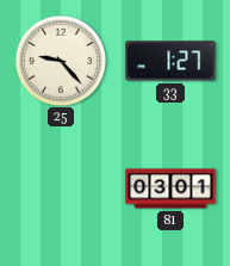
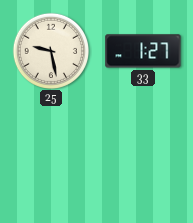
25: 9:23 -> 9:28
81: 03:01 -> none
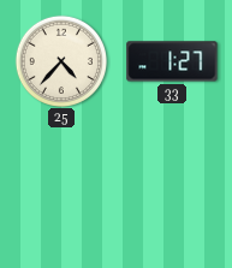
25: 9:28 -> 4:37
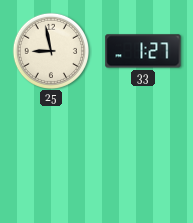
25: 4:37 -> 8:58
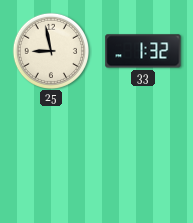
33: 1:27 -> 1:32
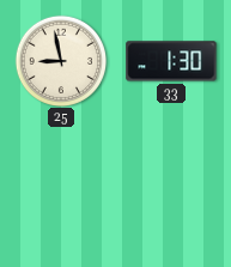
33: 1:32 -> 1:30
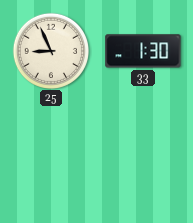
25: 8:58 -> 8:56
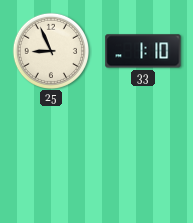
33: 1:30 -> 1:10
